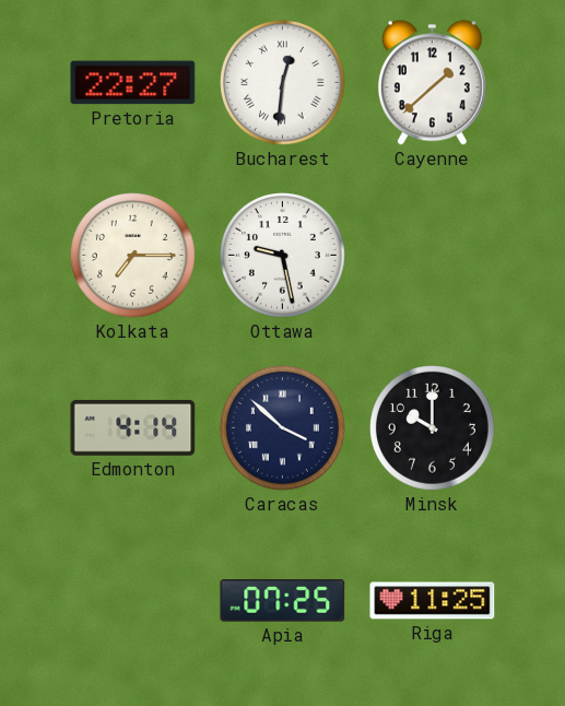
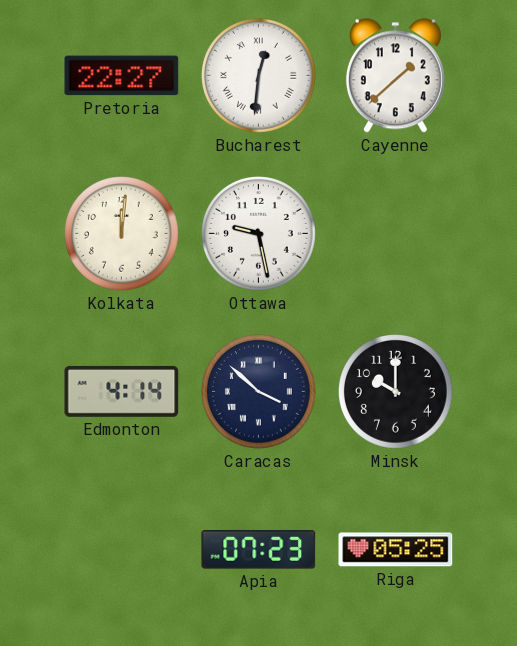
Kolkata: 7:15 -> 12:01
Apia: 07:25 -> 07:23
Riga: 11:25 -> 05:25
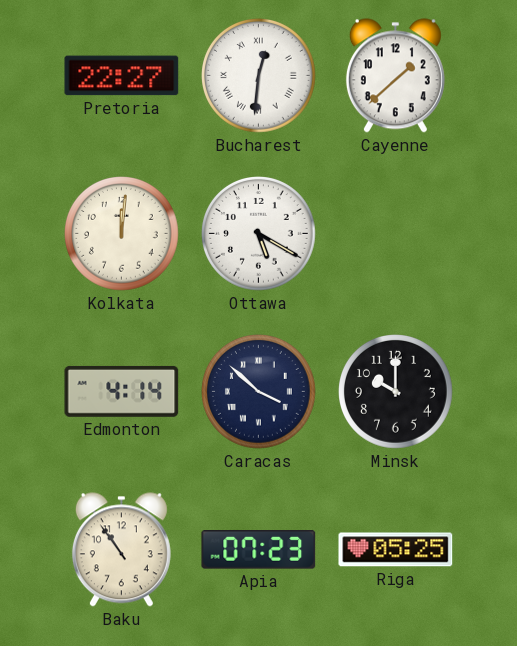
Ottawa: 9:28 -> 5:20
Baku: none -> 10:54
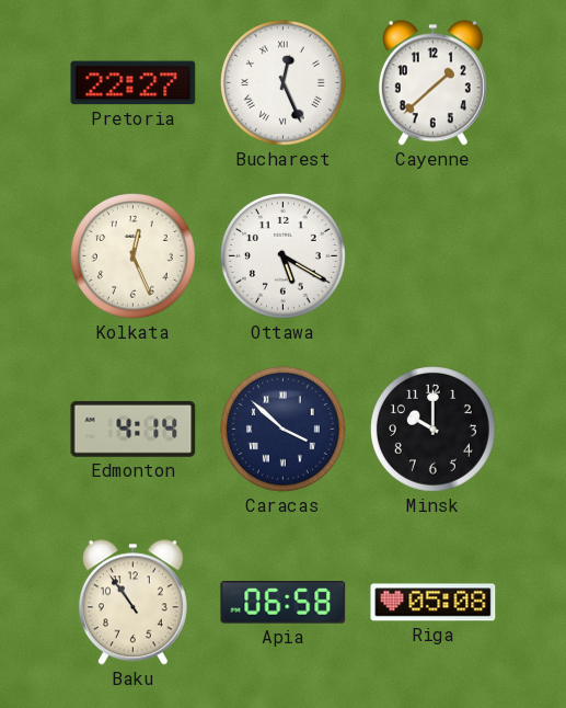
Bucharest: 12:31 -> 12:26
Kolkata: 12:01 -> 12:26
Apia: 07:23 -> 06:58
Riga: 05:25 -> 05:08
